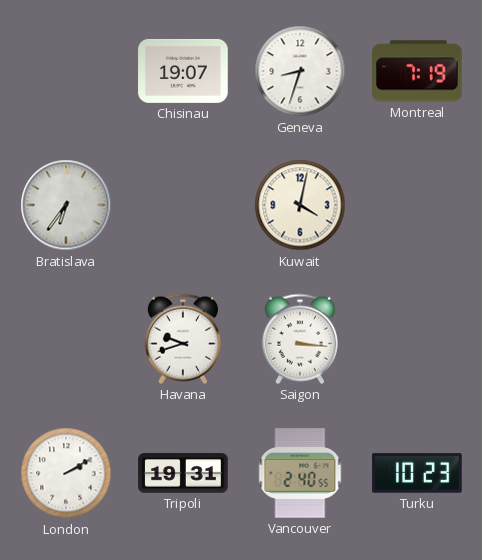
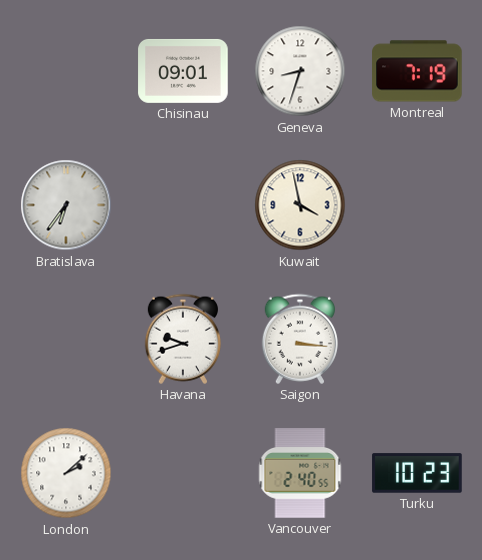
Chisinau: 19:07 -> 09:01
Kuwait: 4:02 -> 3:58
London: 2:10 -> 2:08
Tripoli: 19:31 -> none
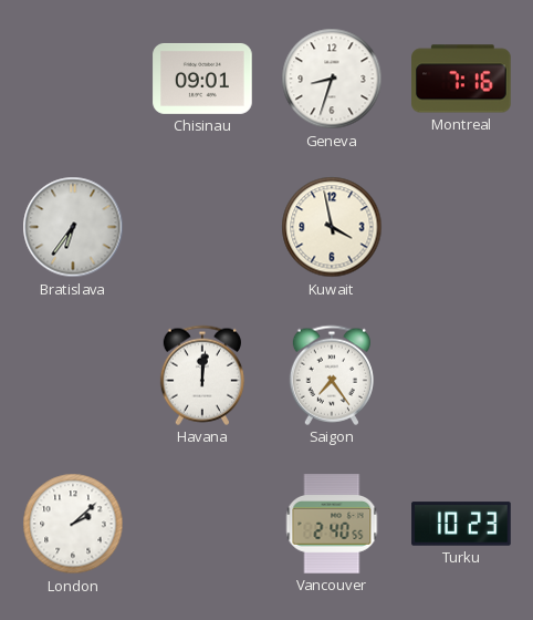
Montreal: 7:19 -> 7:16
Havana: 9:42 -> 12:01
Saigon: 3:16 -> 7:24
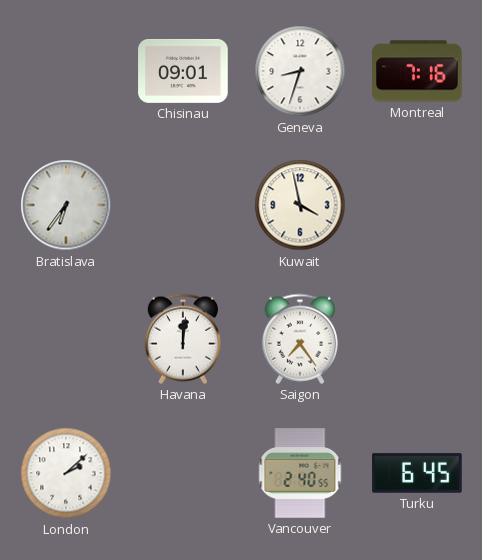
Turku: 10:23 -> 6:45
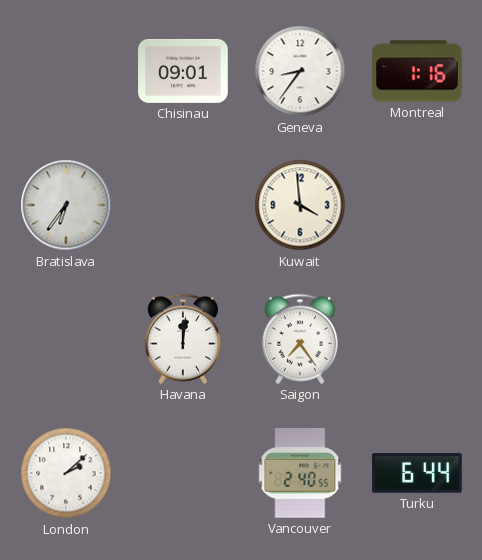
Geneva: 8:33 -> 8:36
Montreal: 7:16 -> 1:16
Kuwait: 3:58 -> 3:59
Turku: 6:45 -> 6:44
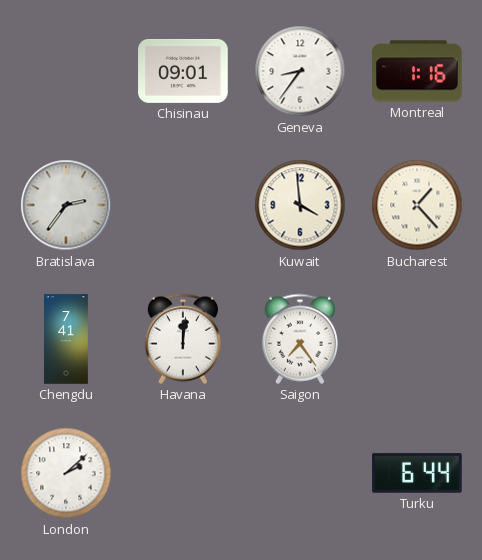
Bratislava: 6:36 -> 2:36
Bucharest: none -> 1:23
Chengdu: none -> 7:41
Vancouver: 2:40 -> none
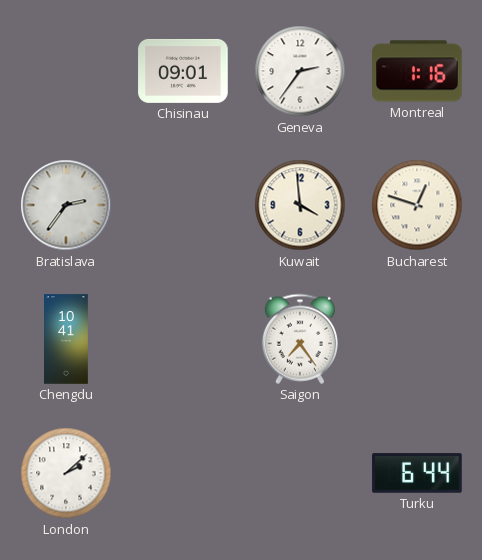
Geneva: 8:36 -> 2:36
Bucharest: 1:23 -> 12:48
Chengdu: 7:41 -> 10:41
Havana: 12:01 -> none
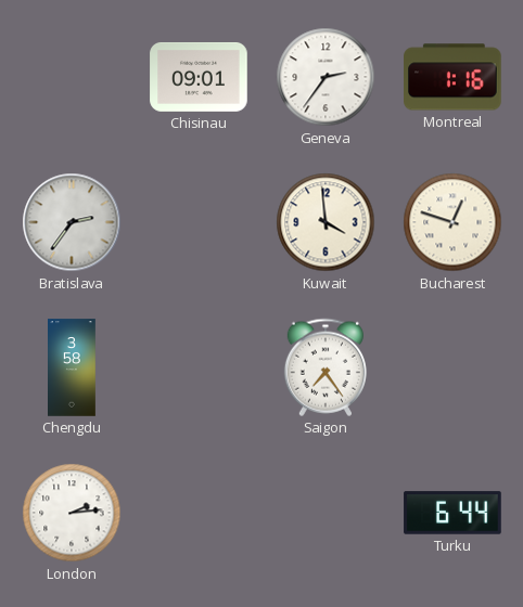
Chengdu: 10:41 -> 3:58
London: 2:08 -> 2:14
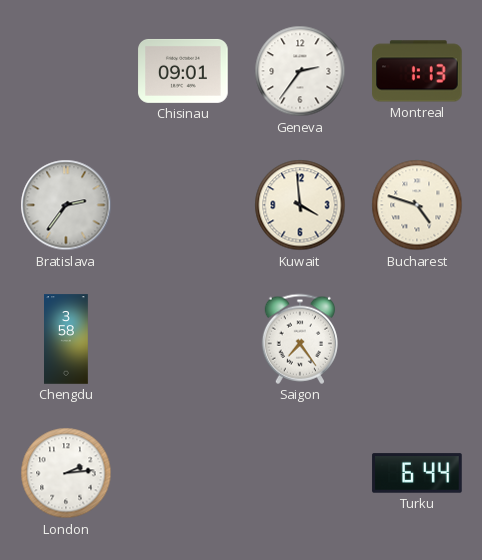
Montreal: 1:16 -> 1:13
Bucharest: 12:48 -> 4:48
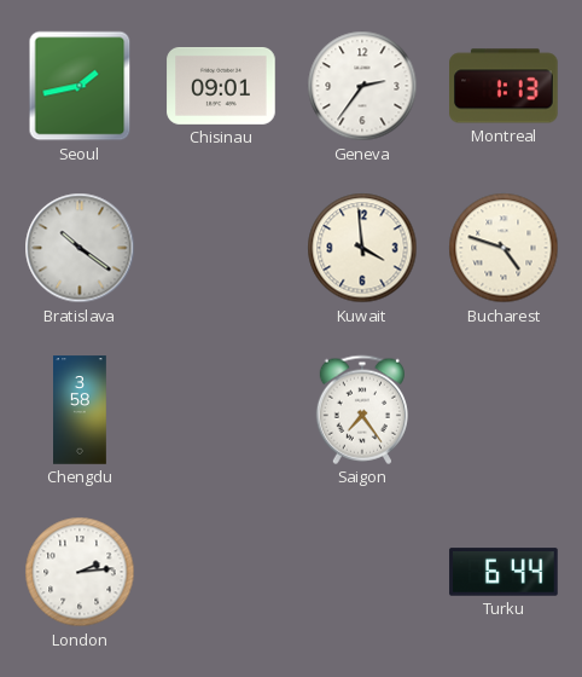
Seoul: none -> 1:43
Bratislava: 2:36 -> 10:21
